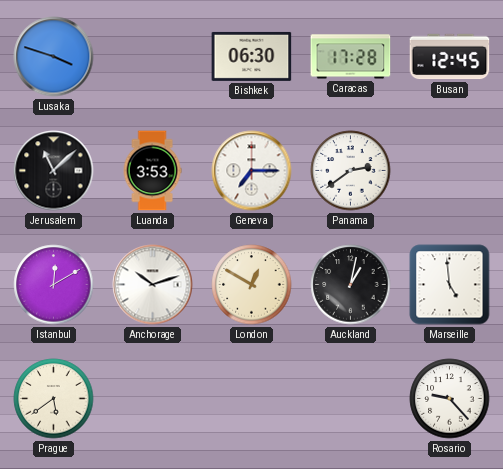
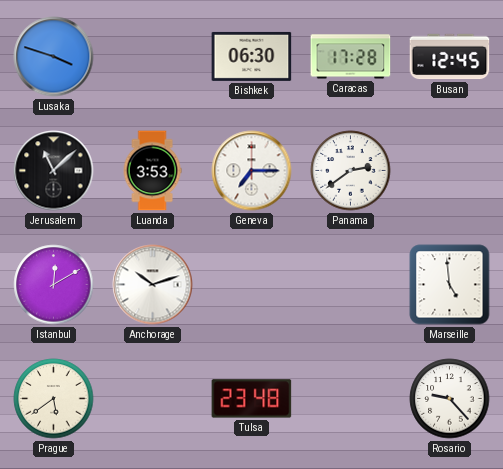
London: 12:50 -> none
Auckland: 1:02 -> none
Tulsa: none -> 23:48
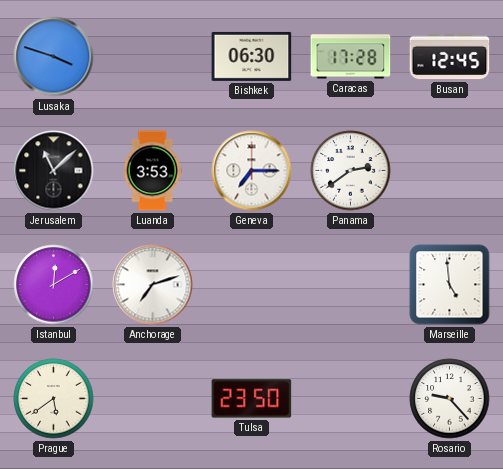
Anchorage: 10:12 -> 7:12
Tulsa: 23:48 -> 23:50
